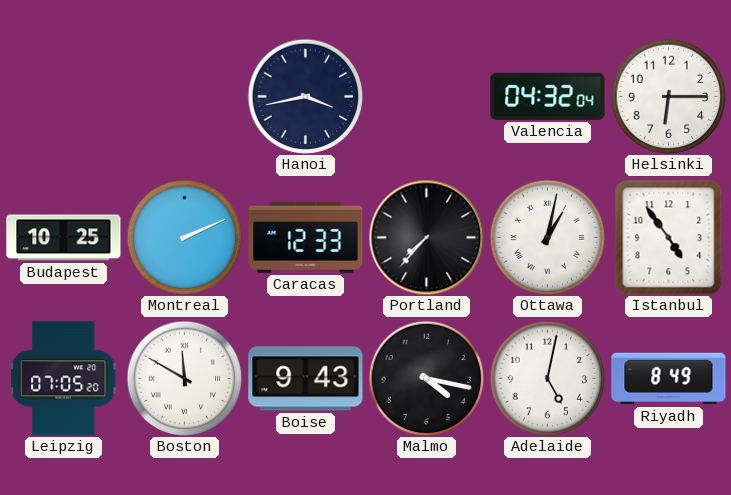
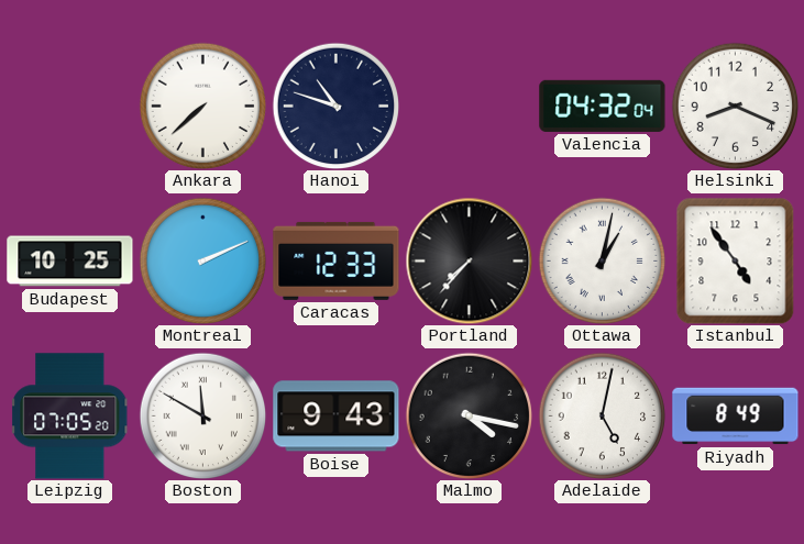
Ankara: none -> 7:38
Hanoi: 3:43 -> 10:48
Helsinki: 6:15 -> 8:19
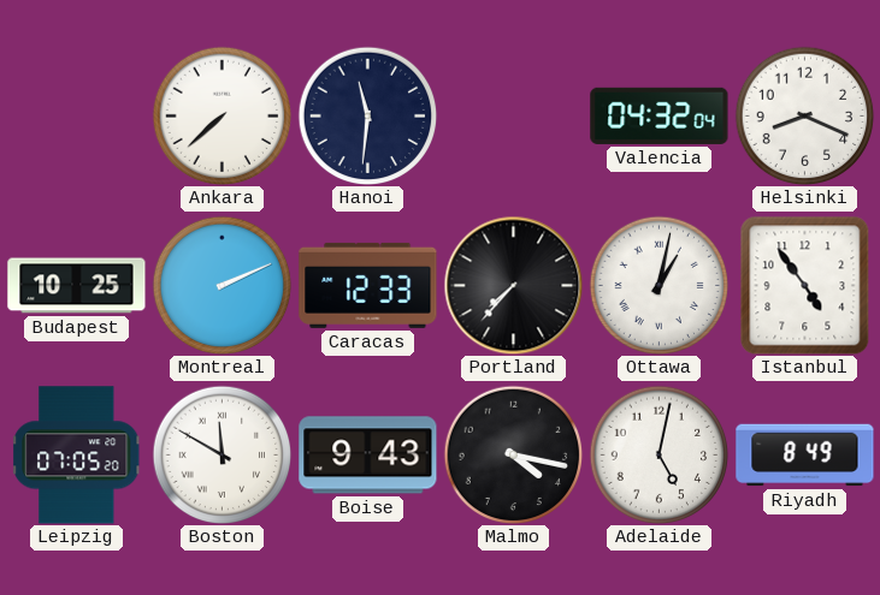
Hanoi: 10:48 -> 11:31
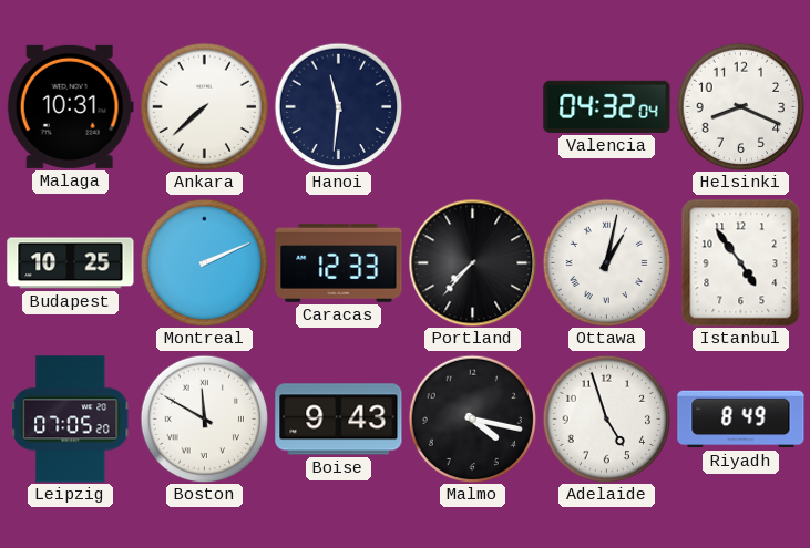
Malaga: none -> 10:31
Adelaide: 5:02 -> 4:57
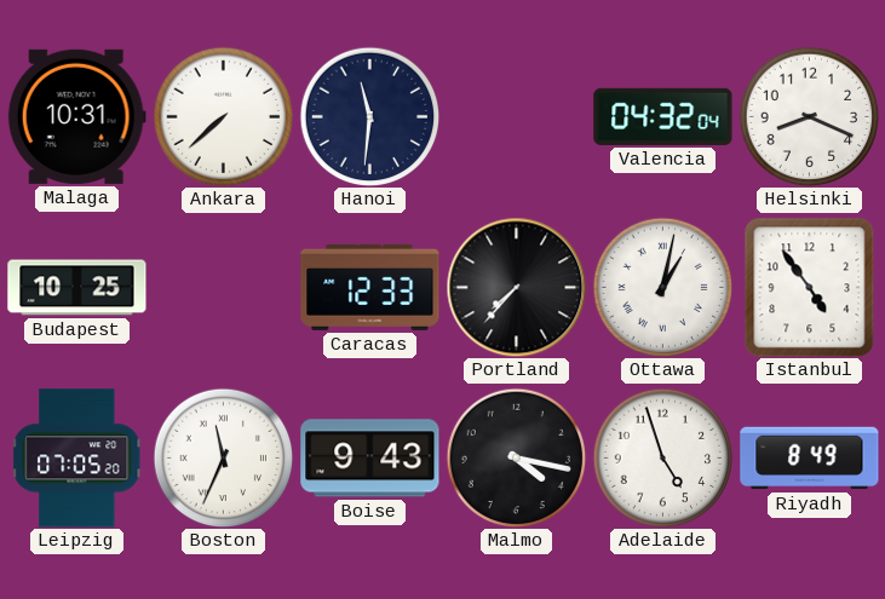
Montreal: 2:11 -> none
Boston: 11:50 -> 11:34
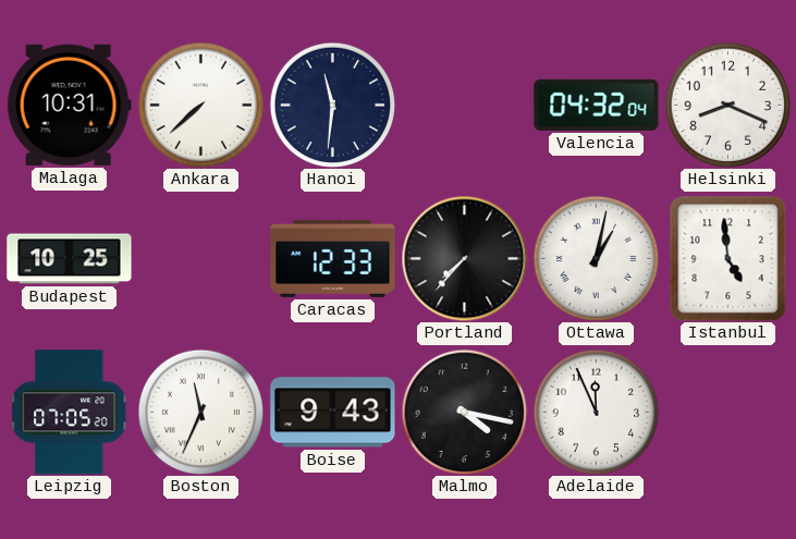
Istanbul: 4:54 -> 4:59
Adelaide: 4:57 -> 11:56
Riyadh: 8:49 -> none
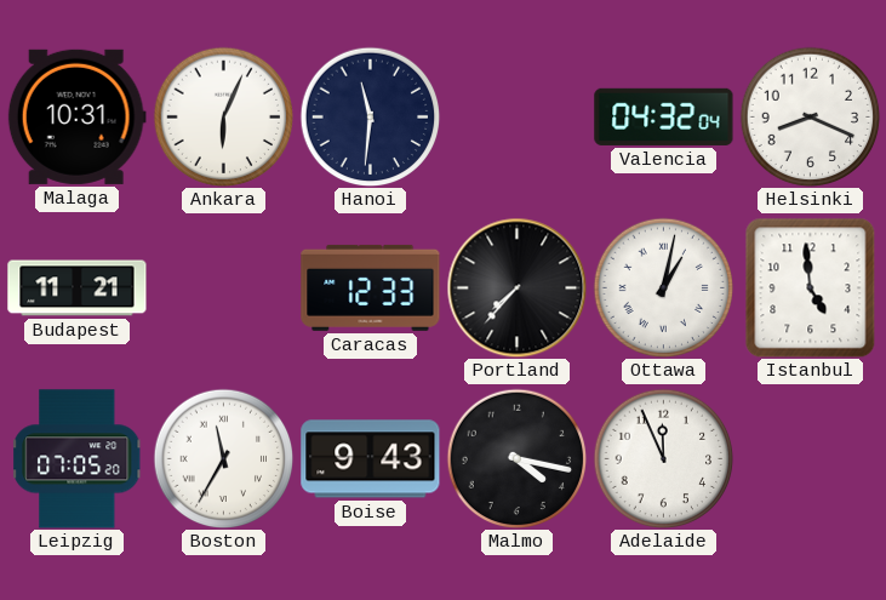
Ankara: 7:38 -> 6:04
Budapest: 10:25 -> 11:21
Boston: 11:34 -> 11:35
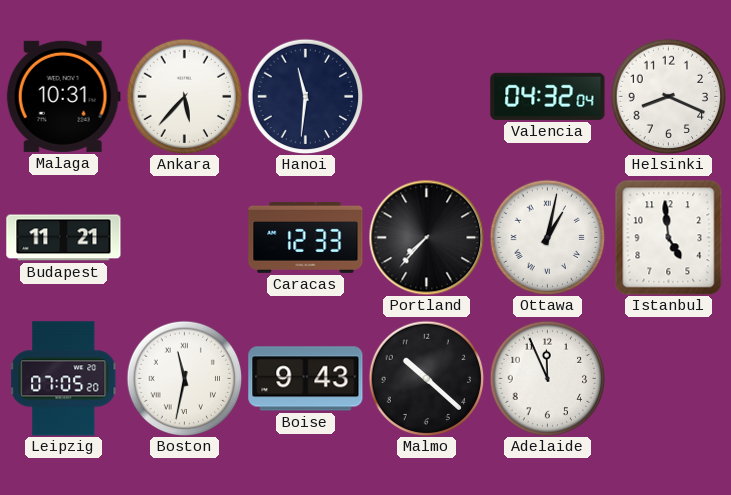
Ankara: 6:04 -> 5:37
Boston: 11:35 -> 11:32
Malmo: 4:17 -> 10:22
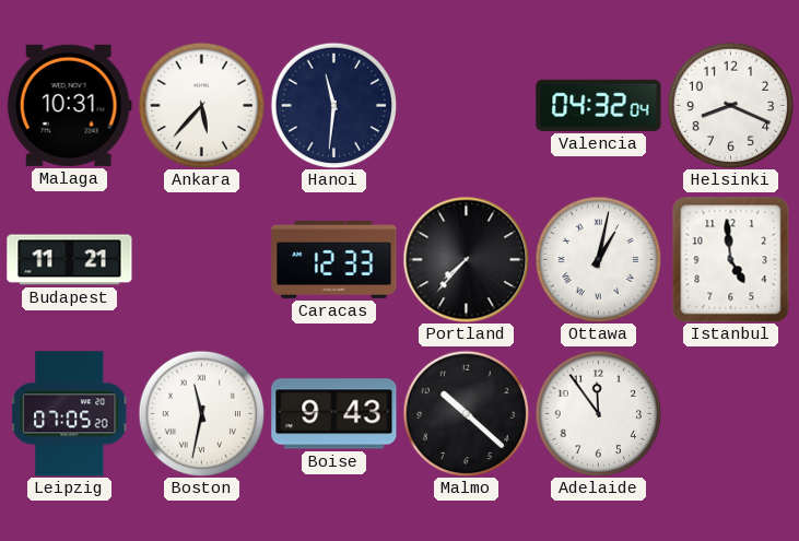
Adelaide: 11:56 -> 11:54
